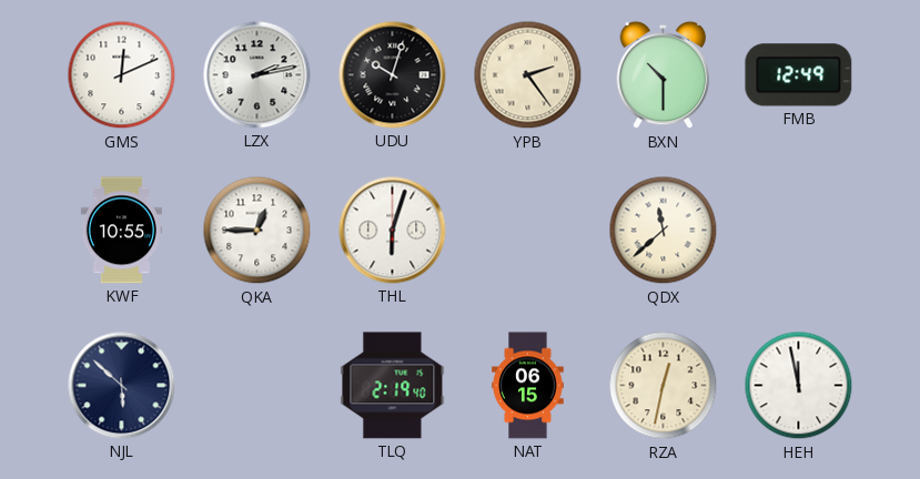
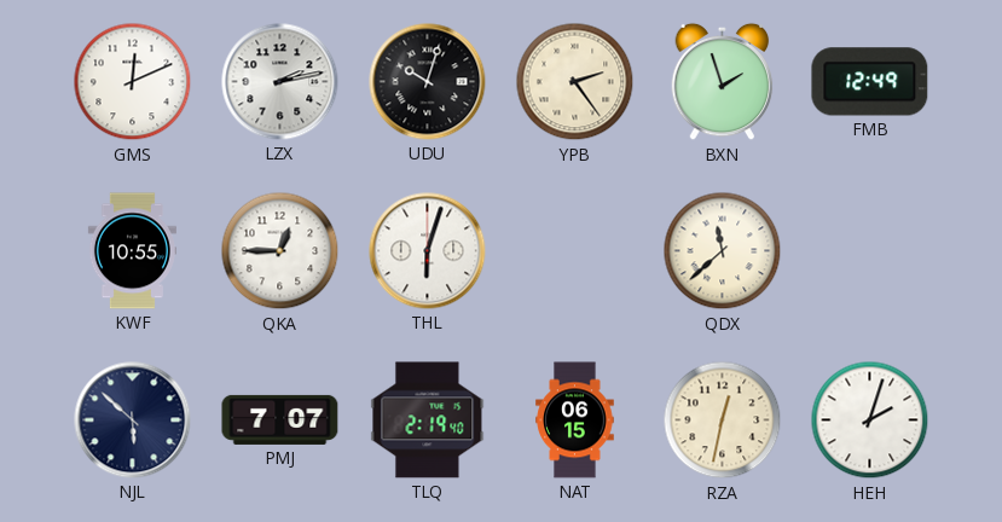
BXN: 10:30 -> 1:57
PMJ: none -> 7:07
HEH: 11:58 -> 2:03
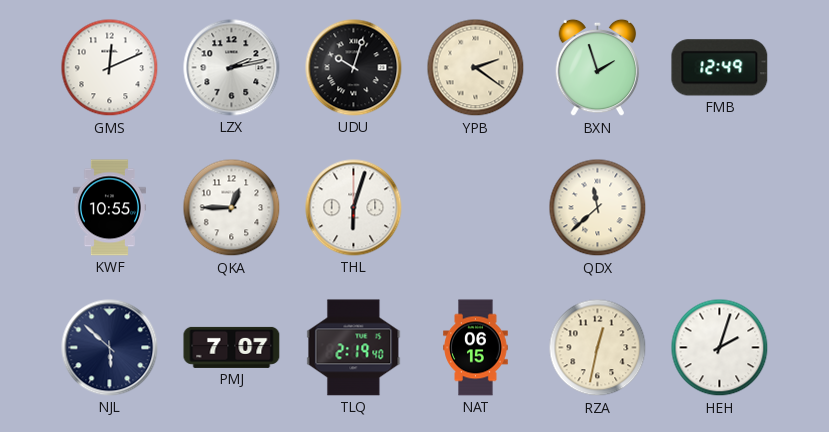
YPB: 2:24 -> 2:21
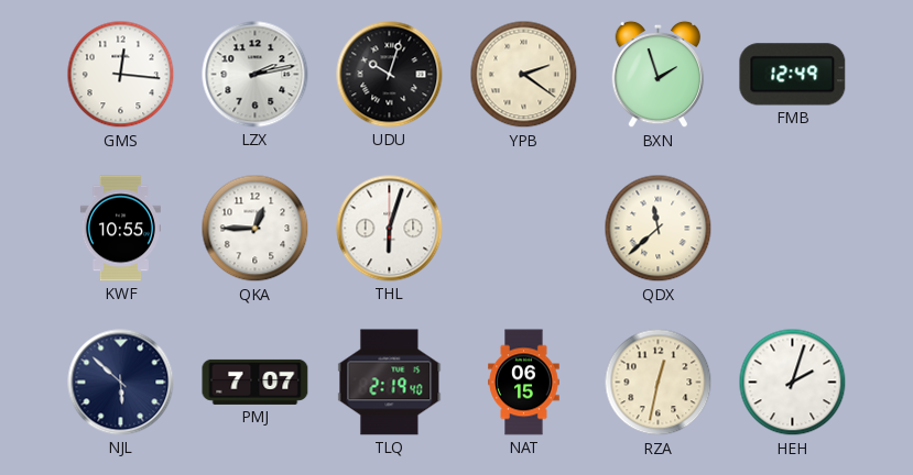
GMS: 12:11 -> 12:16
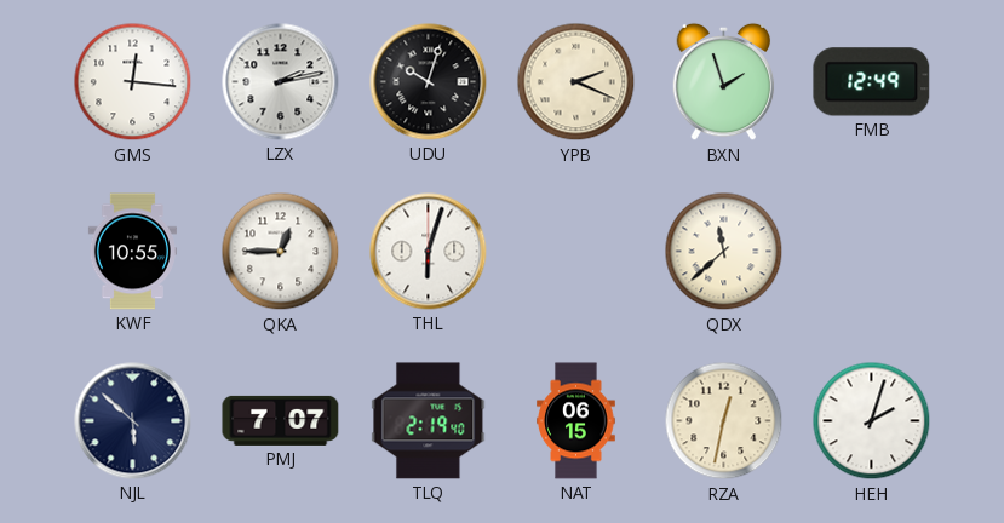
YPB: 2:21 -> 2:19
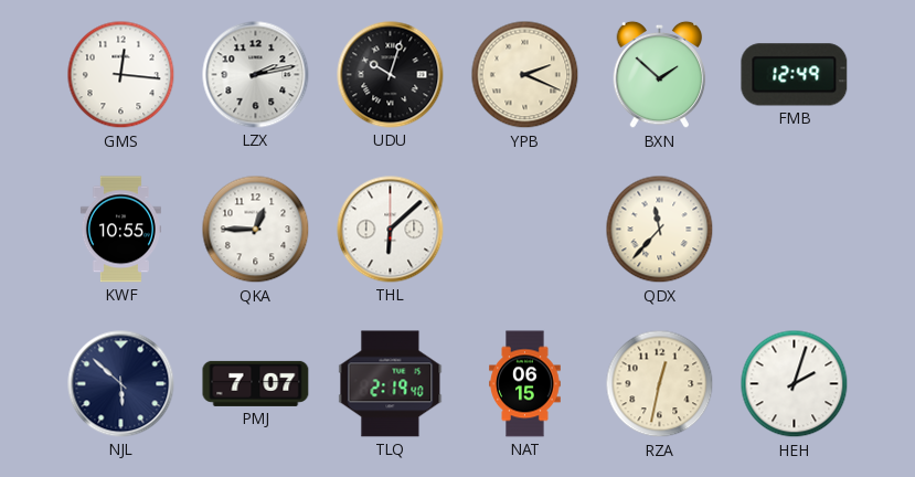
BXN: 1:57 -> 1:52
THL: 6:03 -> 6:08
QDX: 11:38 -> 11:37
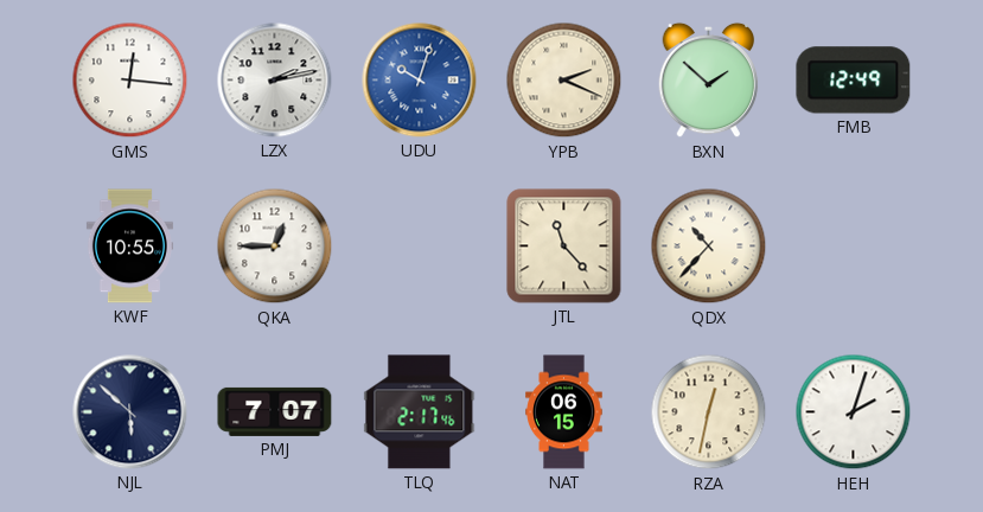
UDU dial: black -> blue
THL: 6:08 -> none
JTL: none -> 11:23
QDX: 11:37 -> 10:37
TLQ: 2:19 -> 2:17
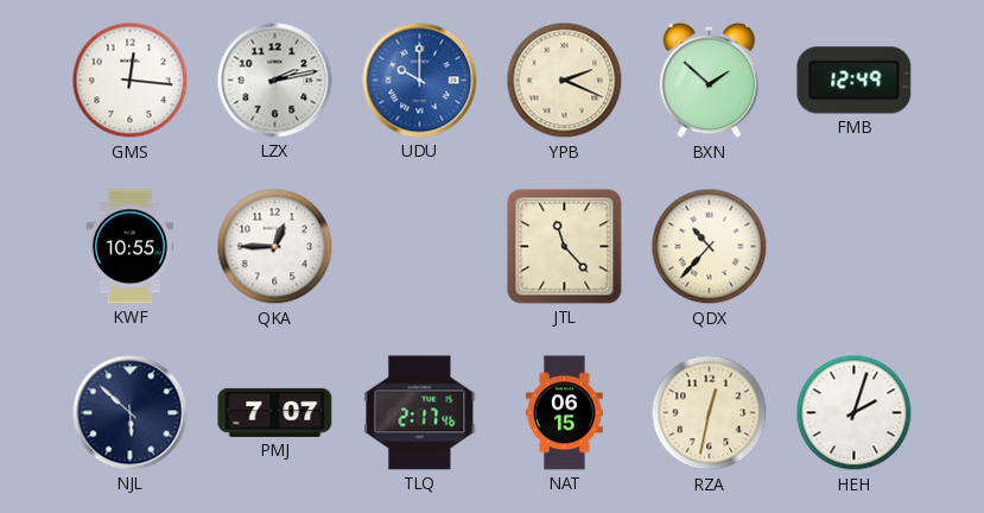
UDU: 10:03 -> 10:00
